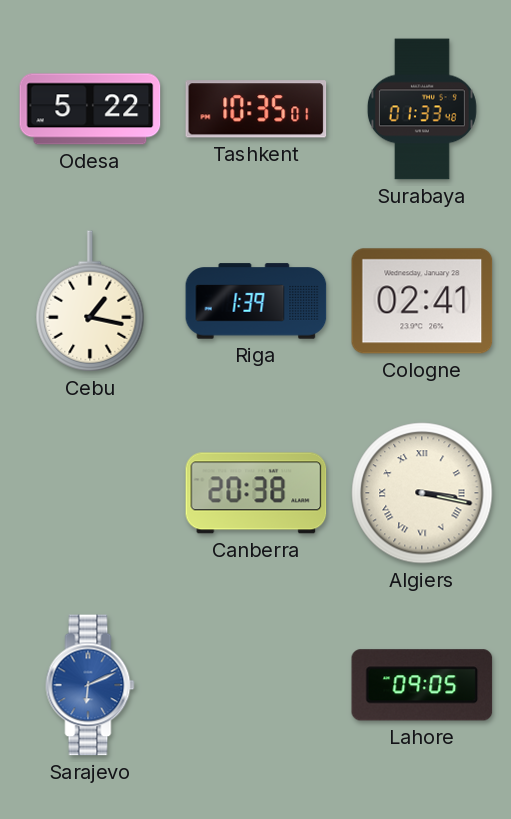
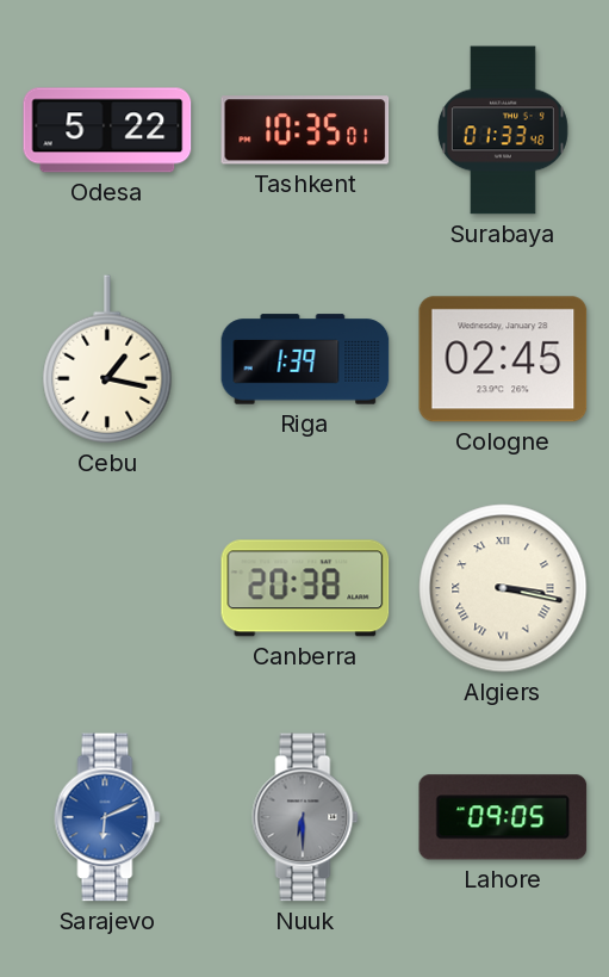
Cologne: 02:41 -> 02:45
Nuuk: none -> 6:30
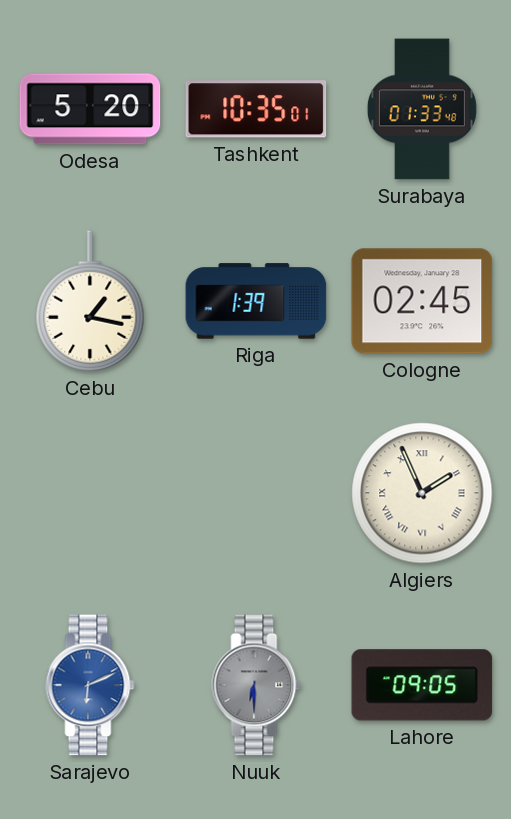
Odesa: 5:22 -> 5:20
Canberra: 20:38 -> none
Algiers: 3:17 -> 1:56
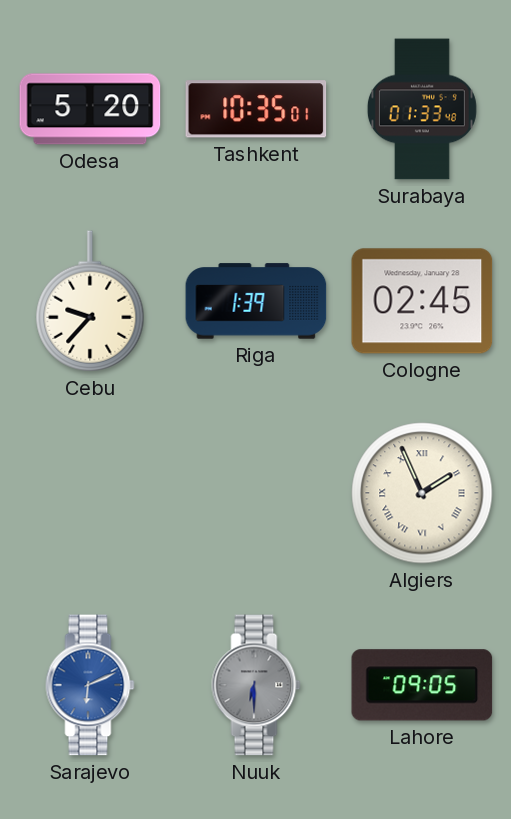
Cebu: 1:17 -> 9:37
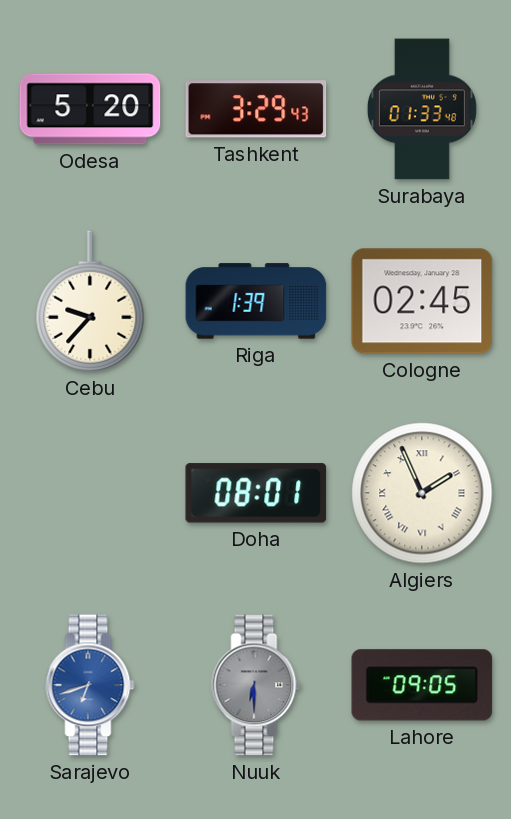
Tashkent: 10:35 -> 3:29
Doha: none -> 08:01
Sarajevo: 6:11 -> 6:42
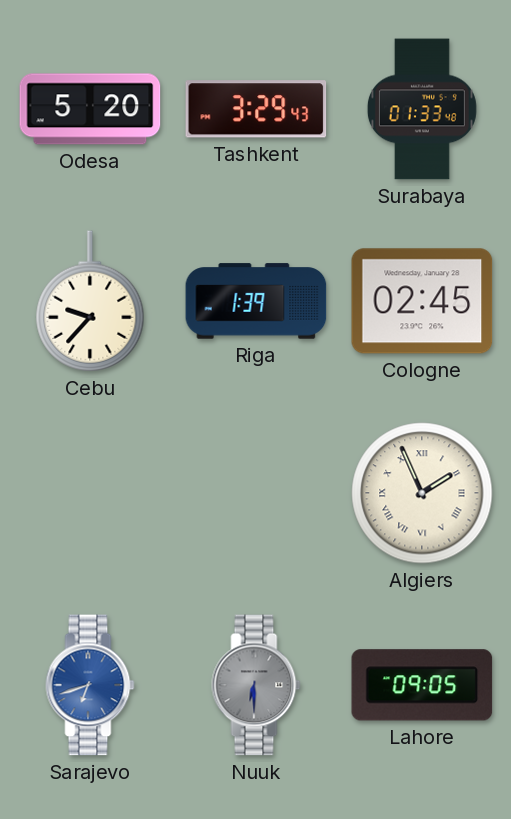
Doha: 08:01 -> none
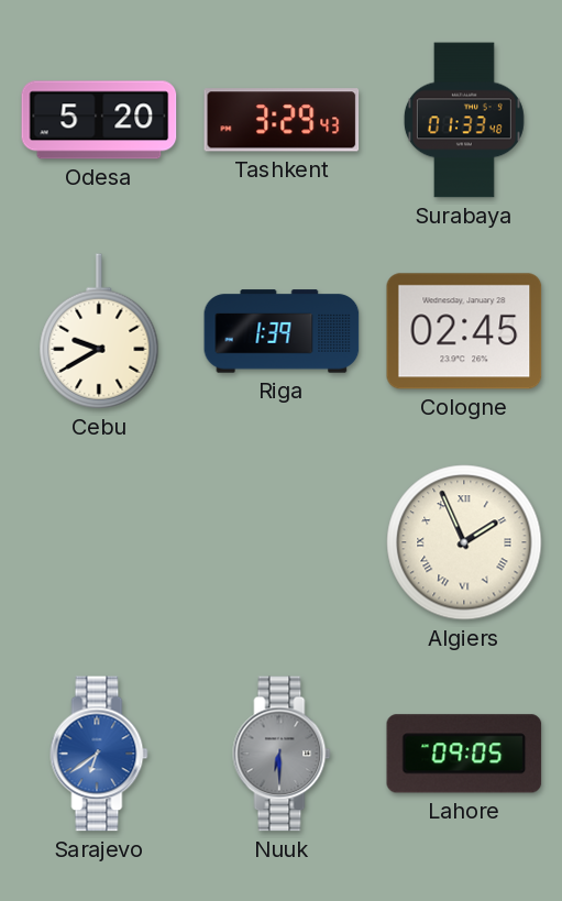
Cebu: 9:37 -> 9:40
Sarajevo: 6:42 -> 6:39
